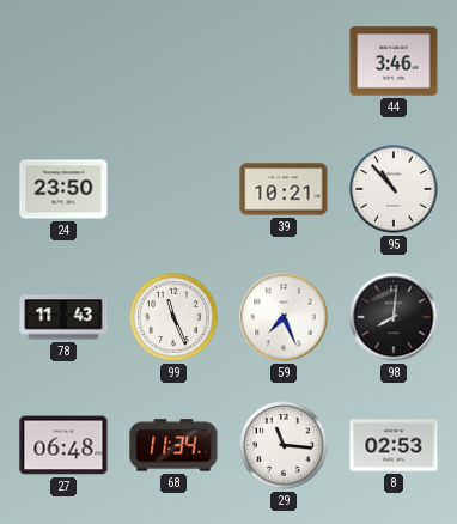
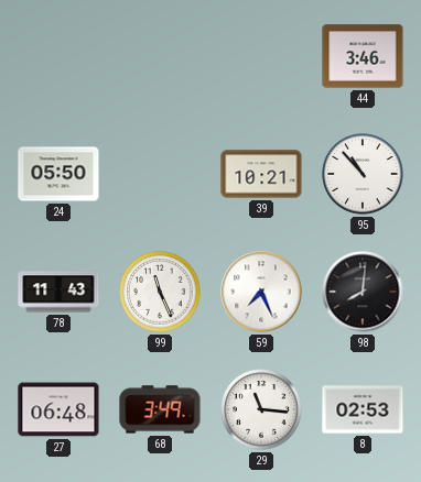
24: 23:50 -> 05:50
68: 11:34 -> 3:49
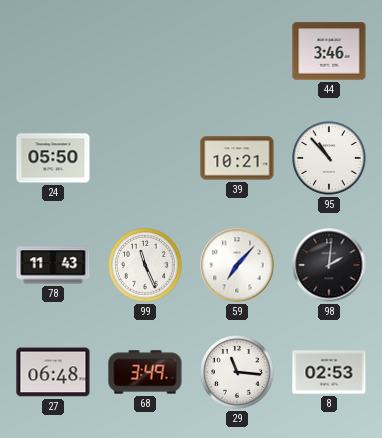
59: 7:26 -> 7:07
98: 8:01 -> 2:01
